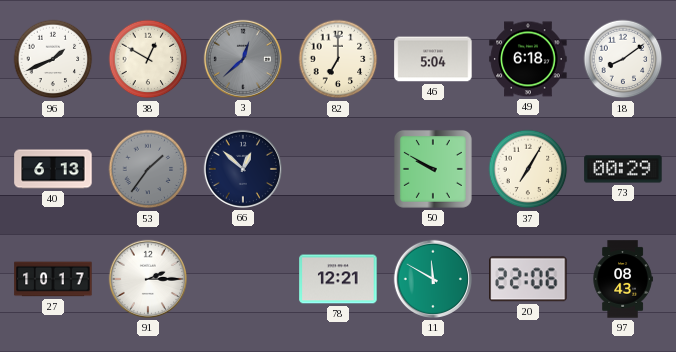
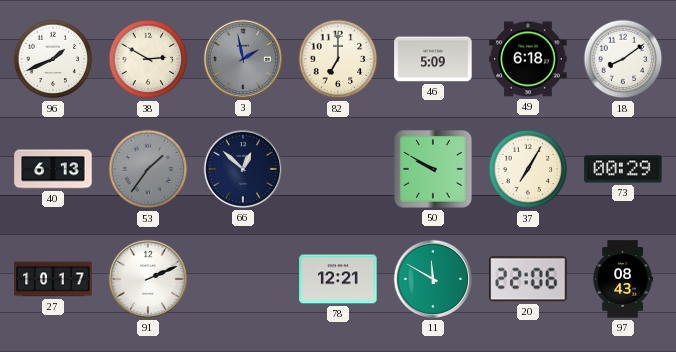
38: 12:50 -> 2:50
3: 12:38 -> 1:58
46: 5:04 -> 5:09
91: 2:15 -> 2:11
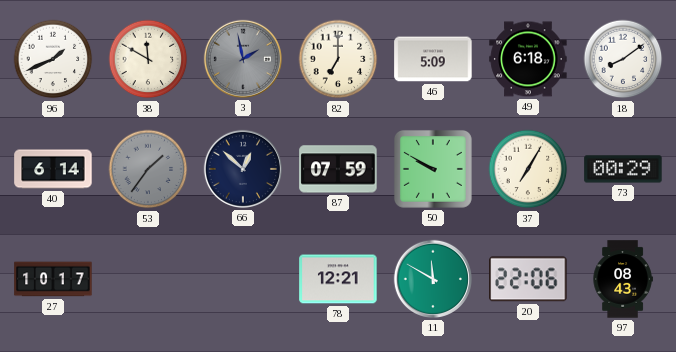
38: 2:50 -> 11:50
40: 6:13 -> 6:14
87: none -> 07:59
91: 2:11 -> none
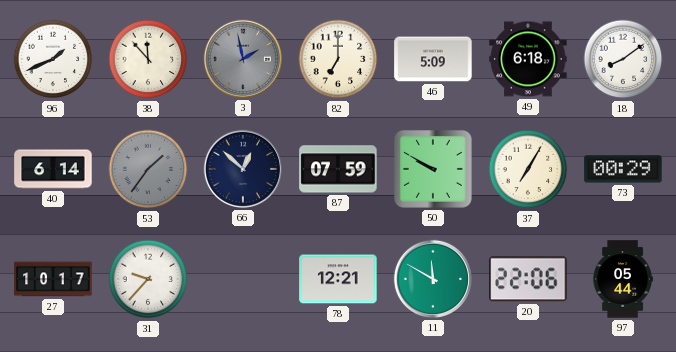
38: 11:50 -> 11:53
31: none -> 9:37
97: 08:43 -> 05:44
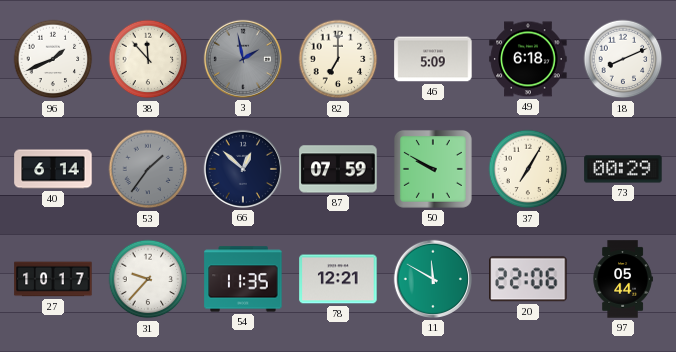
18: 8:09 -> 8:11
54: none -> 11:35
